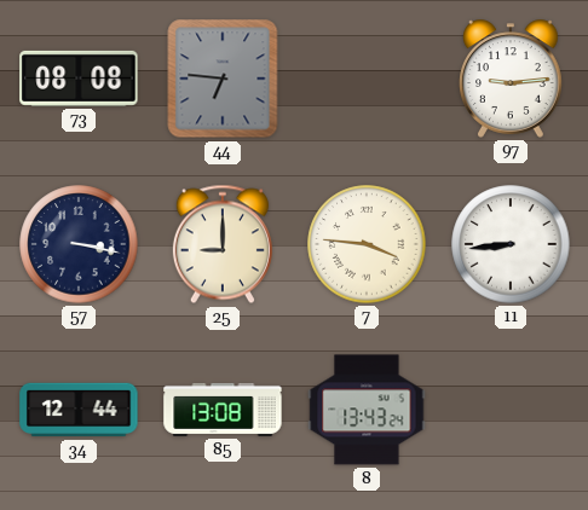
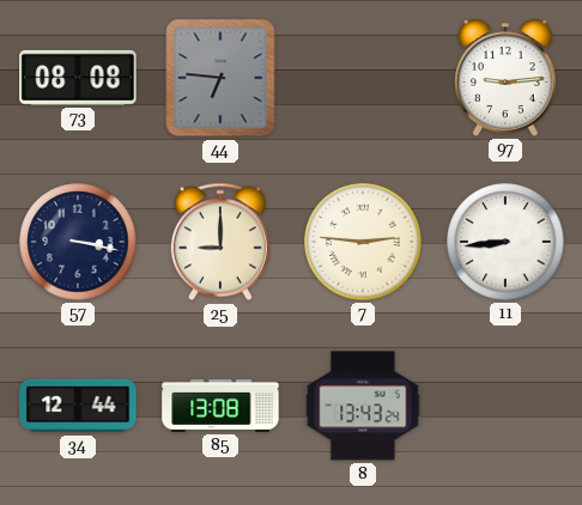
7: 3:46 -> 2:46
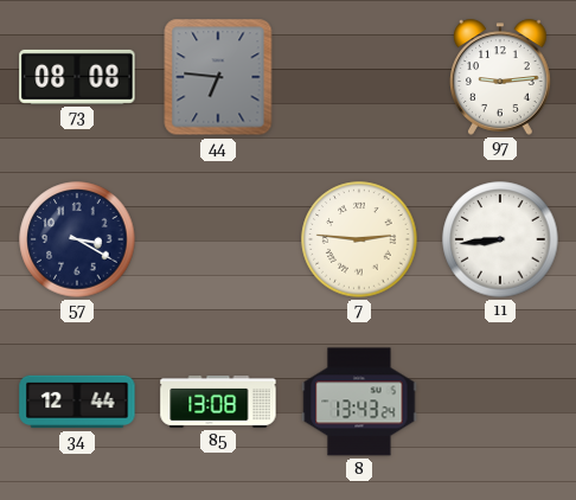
57: 3:17 -> 3:20
25: 9:00 -> none
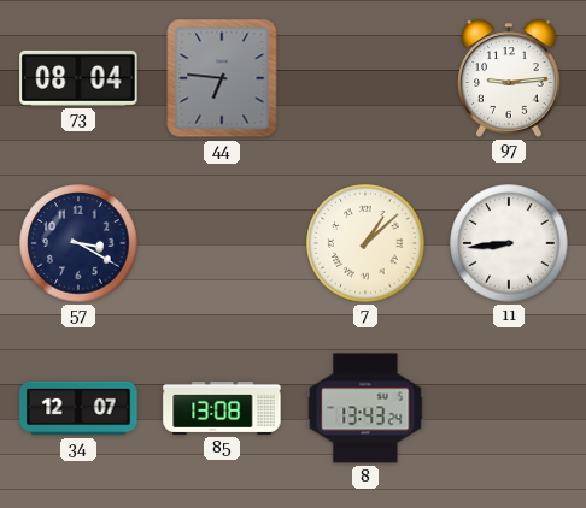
73: 08:08 -> 08:04
7: 2:46 -> 1:08
34: 12:44 -> 12:07
